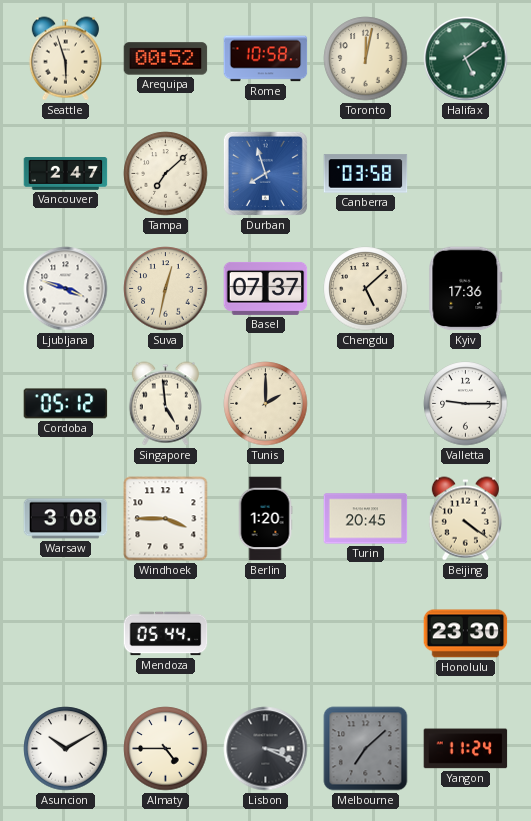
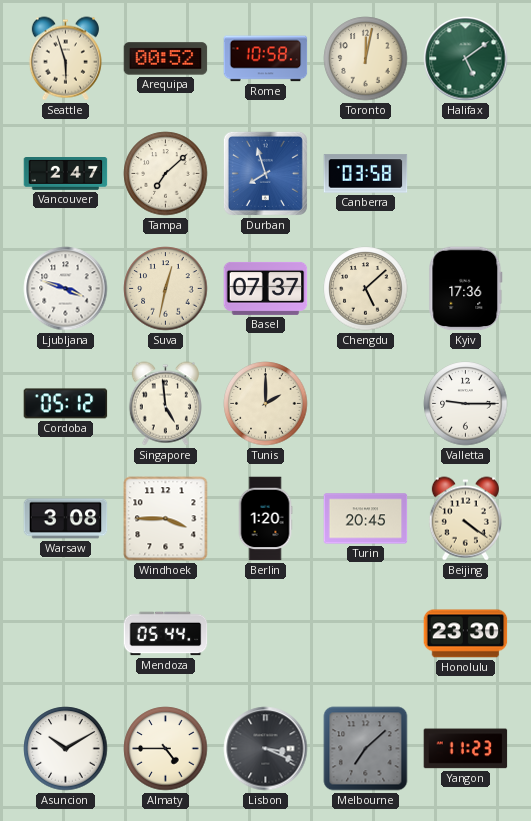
Yangon: 11:24 -> 11:23
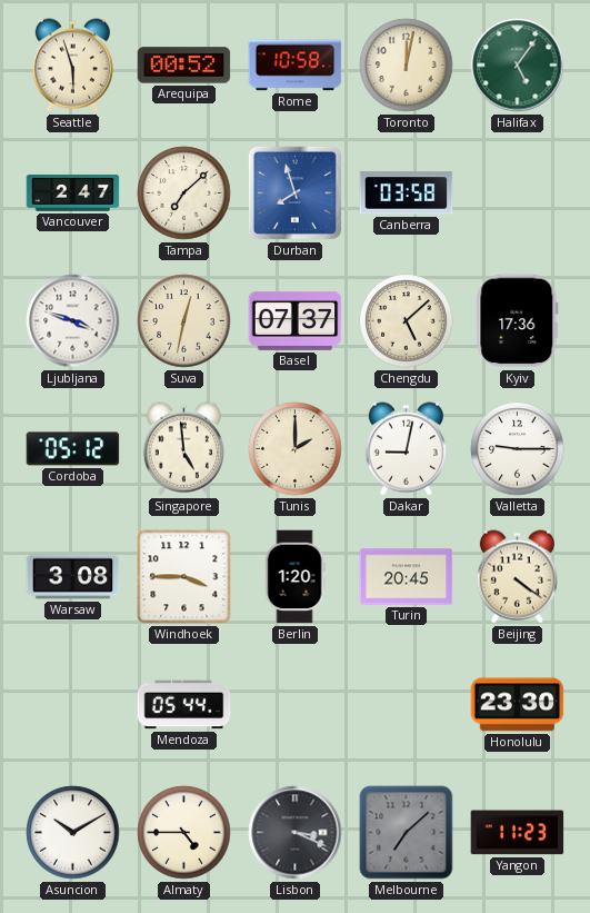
Halifax: 5:09 -> 5:06
Dakar: none -> 9:02
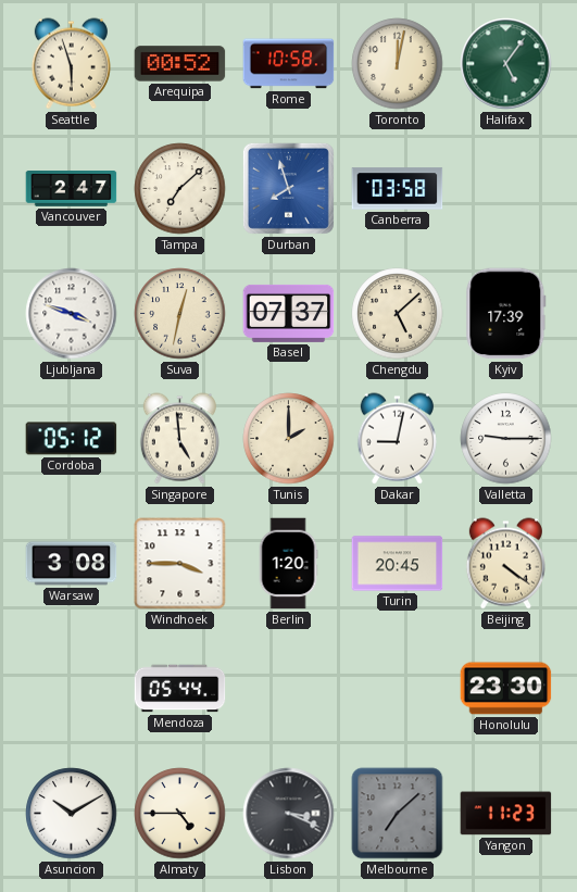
Kyiv: 17:36 -> 17:39
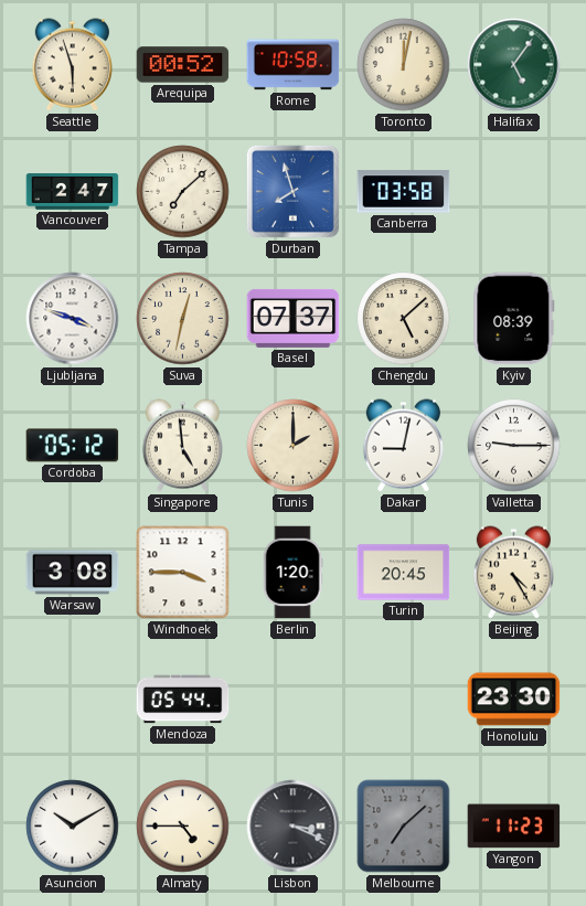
Kyiv: 17:39 -> 08:39
Beijing: 4:21 -> 4:25
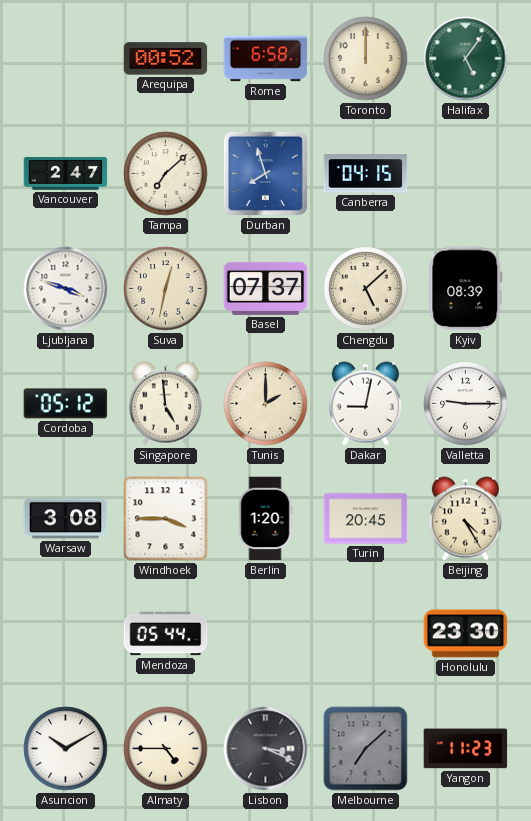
Seattle: 5:57 -> none
Rome: 10:58 -> 6:58
Toronto: 12:02 -> 12:00
Canberra: 03:58 -> 04:15
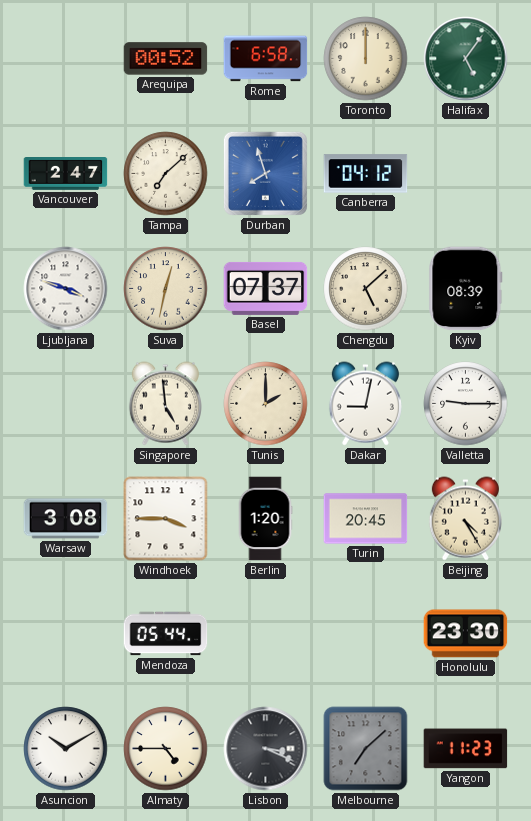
Canberra: 04:15 -> 04:12
Cordoba: 05:12 -> none
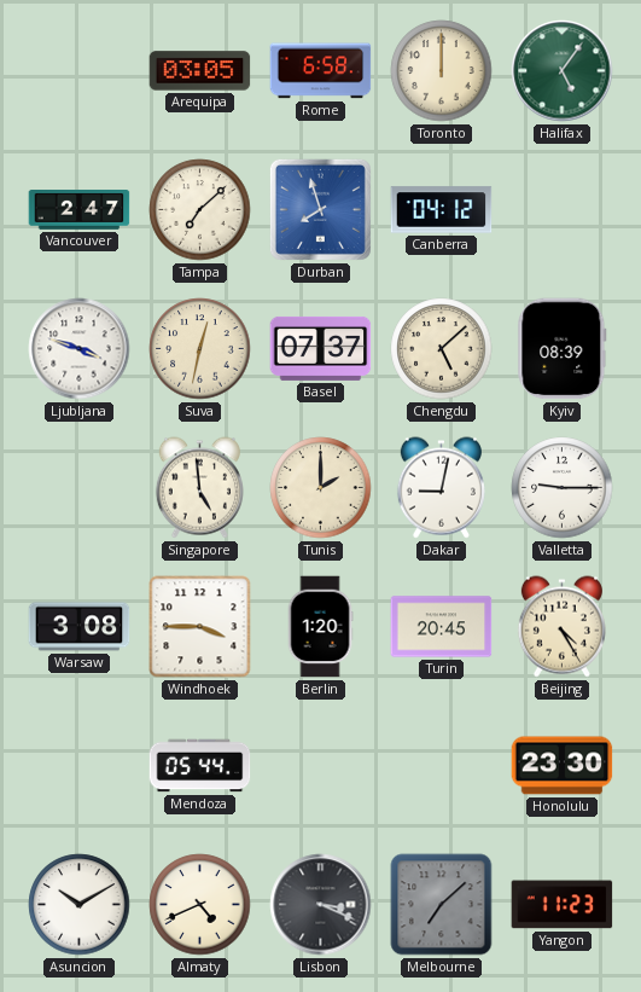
Arequipa: 00:52 -> 03:05
Almaty: 4:45 -> 4:41
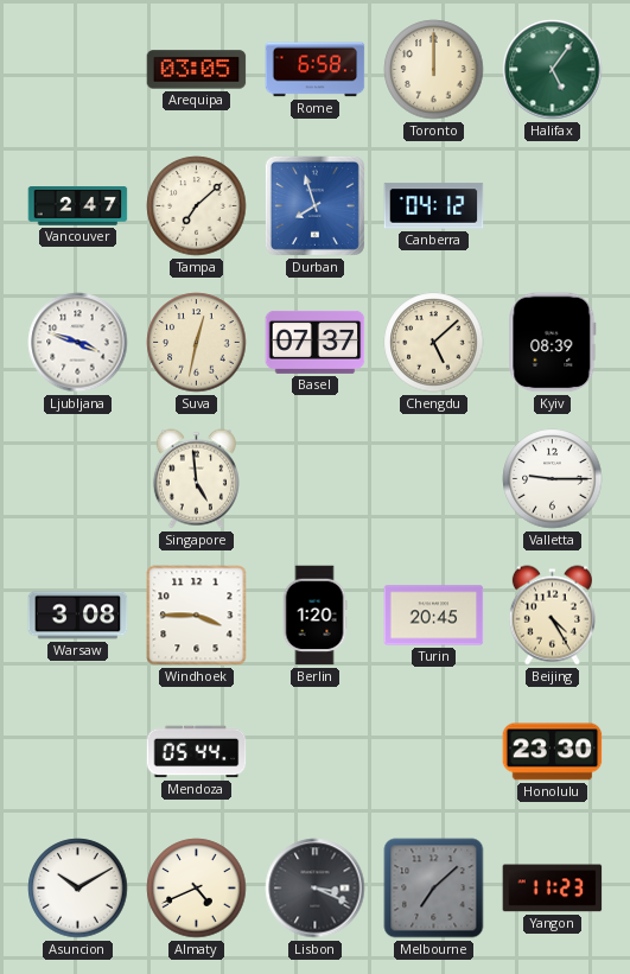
Tunis: 2:00 -> none
Dakar: 9:02 -> none
